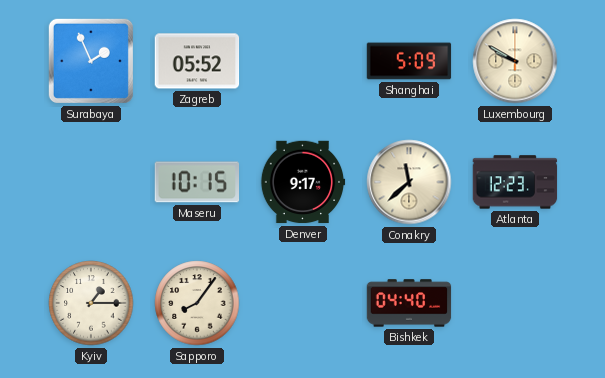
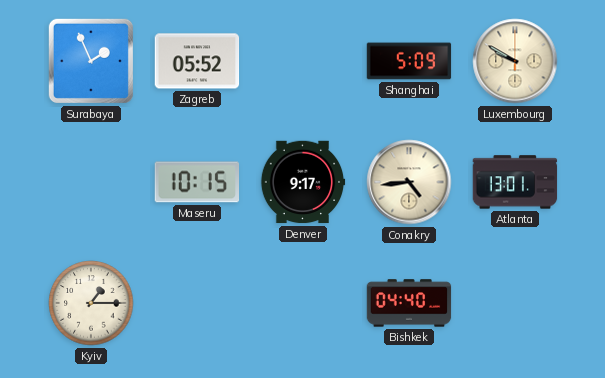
Conakry: 11:38 -> 4:44
Atlanta: 12:23 -> 13:01
Sapporo: 8:06 -> none
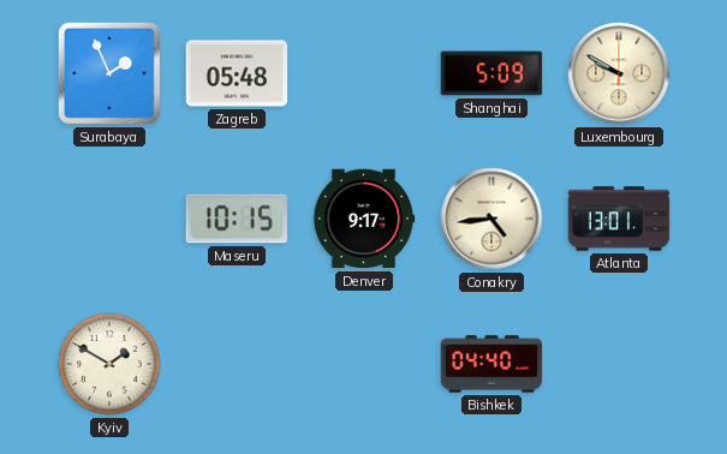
Zagreb: 05:52 -> 05:48
Kyiv: 1:15 -> 1:50
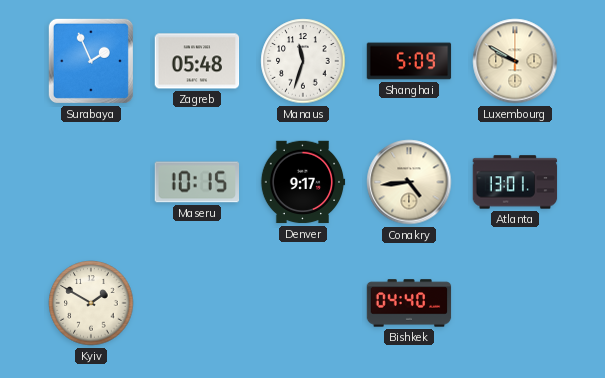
Manaus: none -> 11:33
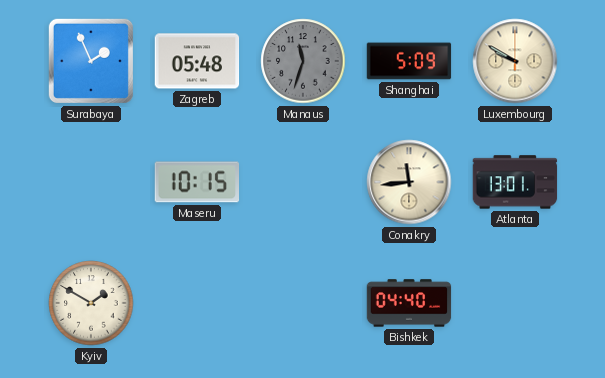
Manaus dial: white -> grey
Denver: 9:17 -> none
Conakry: 4:44 -> 11:44
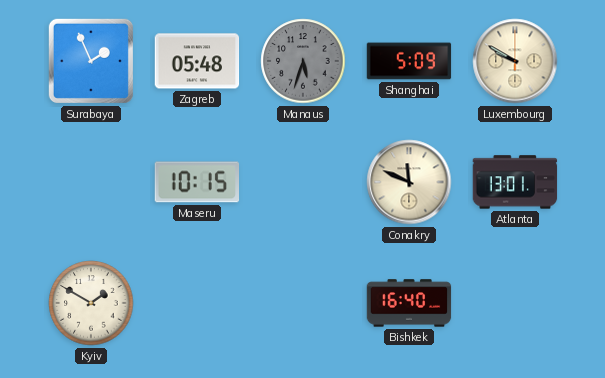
Manaus: 11:33 -> 5:33
Conakry: 11:44 -> 11:49
Bishkek: 04:40 -> 16:40
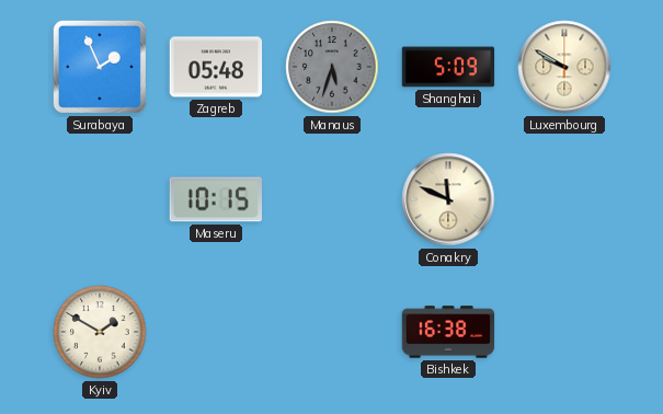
Atlanta: 13:01 -> none
Bishkek: 16:40 -> 16:38
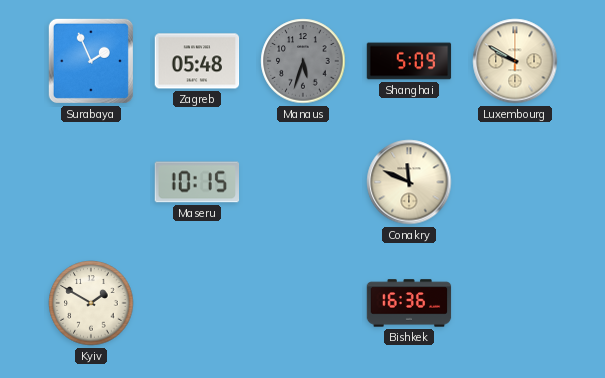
Bishkek: 16:38 -> 16:36
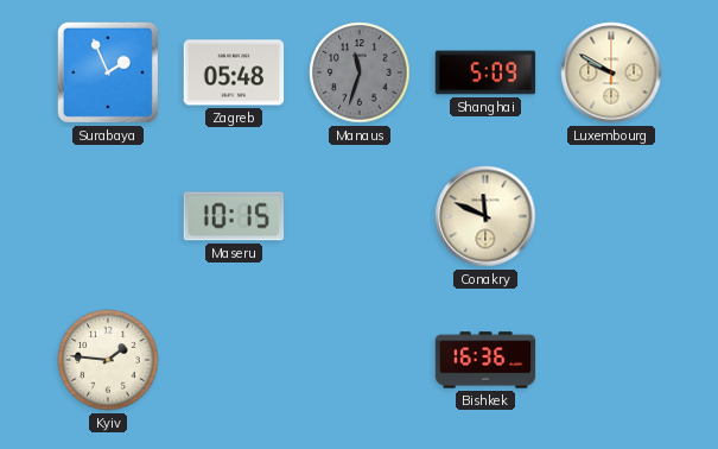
Manaus: 5:33 -> 11:33
Kyiv: 1:50 -> 1:46
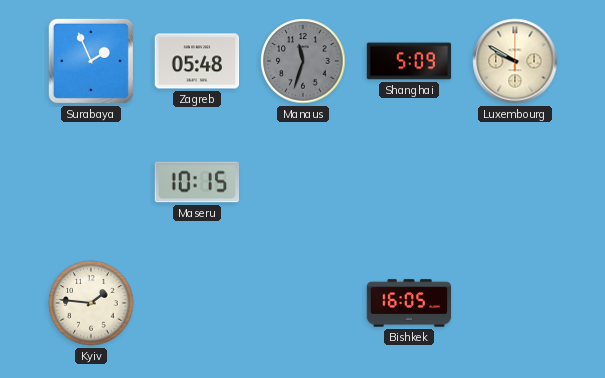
Conakry: 11:49 -> none
Bishkek: 16:36 -> 16:05
